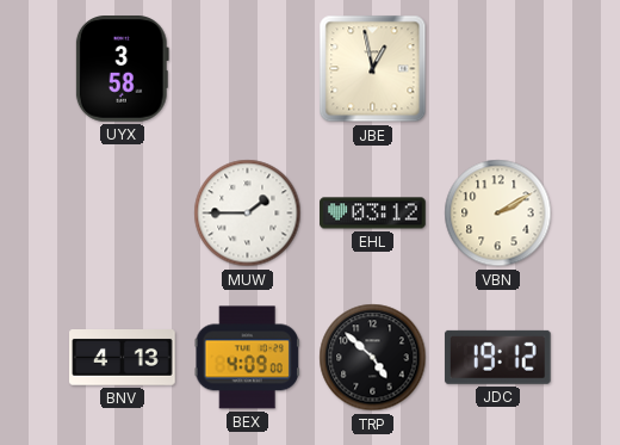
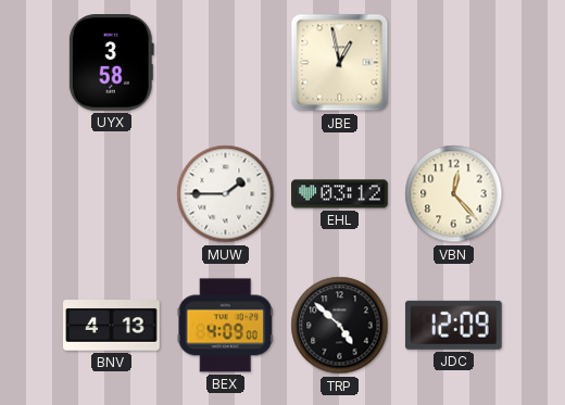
VBN: 2:10 -> 12:23
JDC: 19:12 -> 12:09
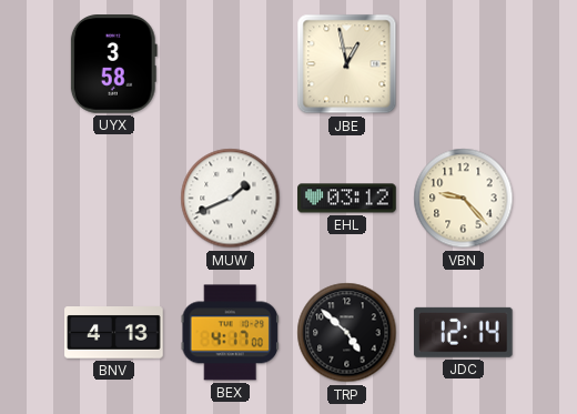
MUW: 1:45 -> 1:41
VBN: 12:23 -> 9:23
BEX: 4:09 -> 4:17
JDC: 12:09 -> 12:14
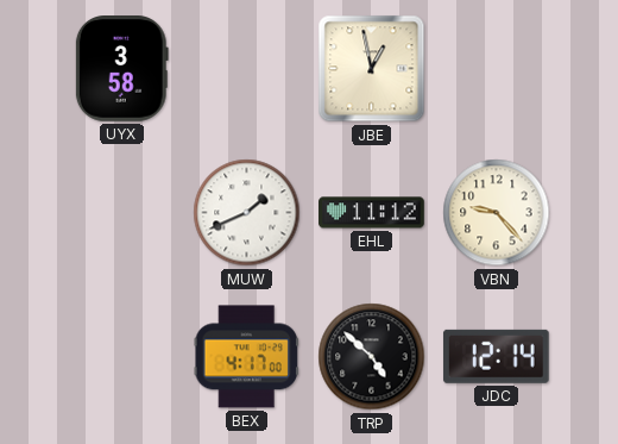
EHL: 03:12 -> 11:12
BNV: 4:13 -> none
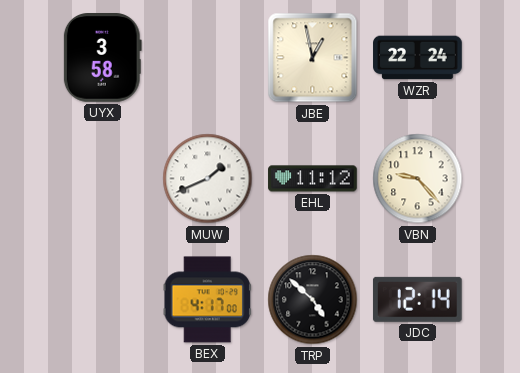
WZR: none -> 22:24
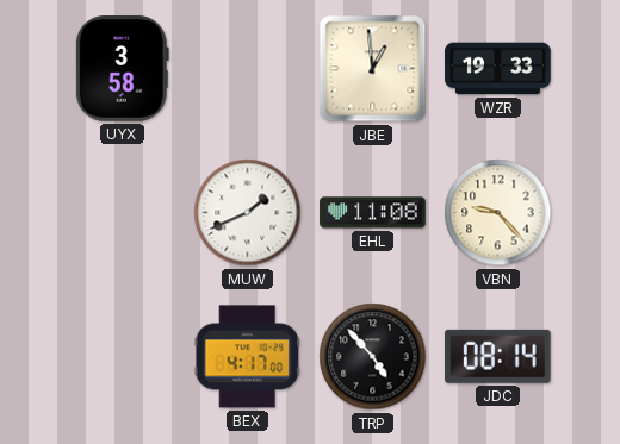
JBE: 12:58 -> 12:59
WZR: 22:24 -> 19:33
EHL: 11:12 -> 11:08
TRP: 4:52 -> 4:53
JDC: 12:14 -> 08:14
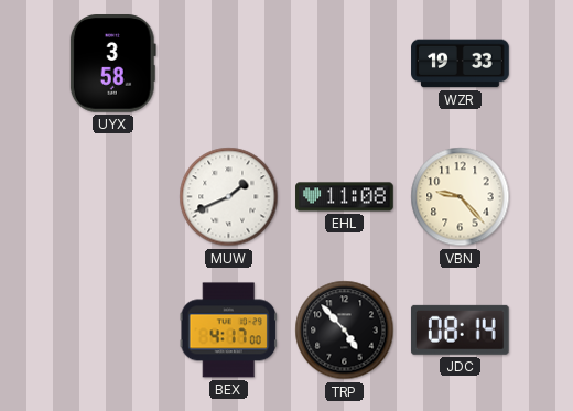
JBE: 12:59 -> none
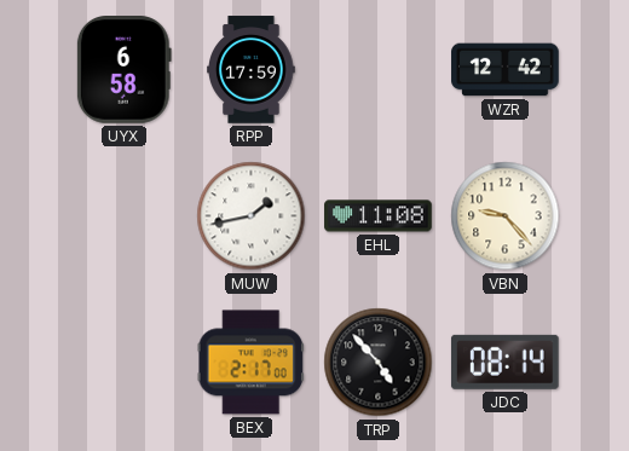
UYX: 3:58 -> 6:58
RPP: none -> 17:59
WZR: 19:33 -> 12:42
MUW: 1:41 -> 1:43
BEX: 4:17 -> 2:17
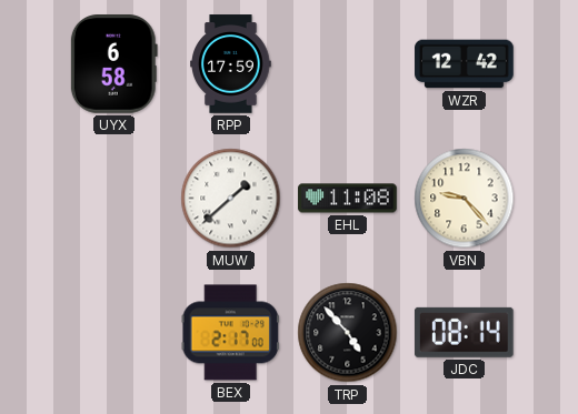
MUW: 1:43 -> 1:38
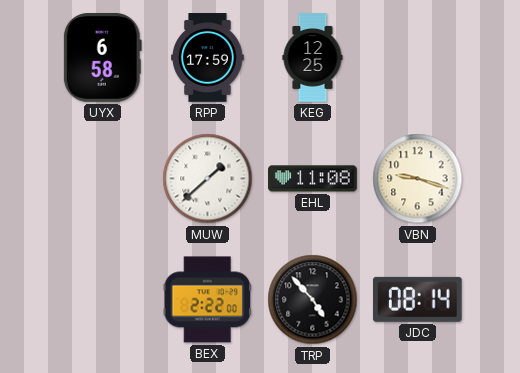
KEG: none -> 12:25
WZR: 12:42 -> none
VBN: 9:23 -> 9:18
BEX: 2:17 -> 2:22
